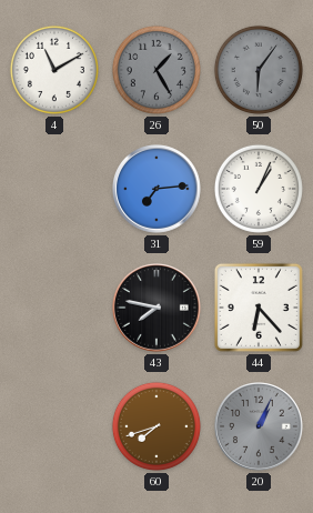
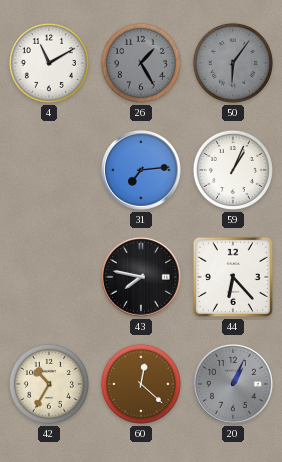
42: none -> 10:35
60: 7:42 -> 12:22
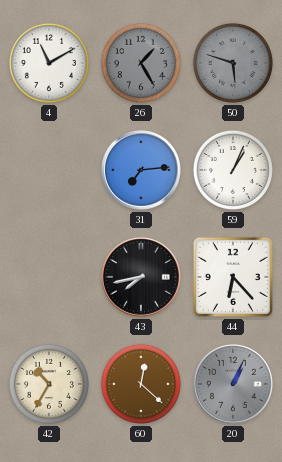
50: 6:06 -> 5:48
43: 7:47 -> 7:43
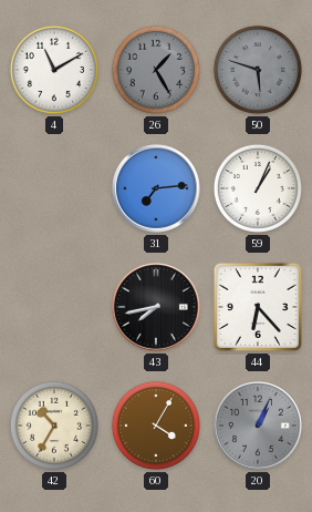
60: 12:22 -> 4:05
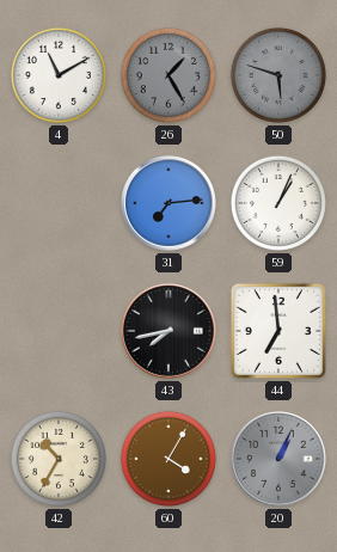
44: 6:23 -> 6:59
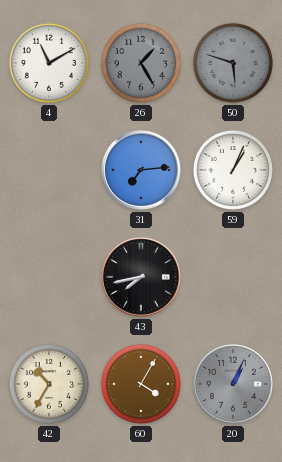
44: 6:59 -> none
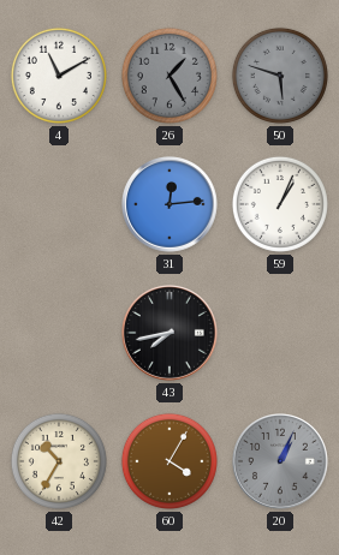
31: 7:14 -> 12:14
